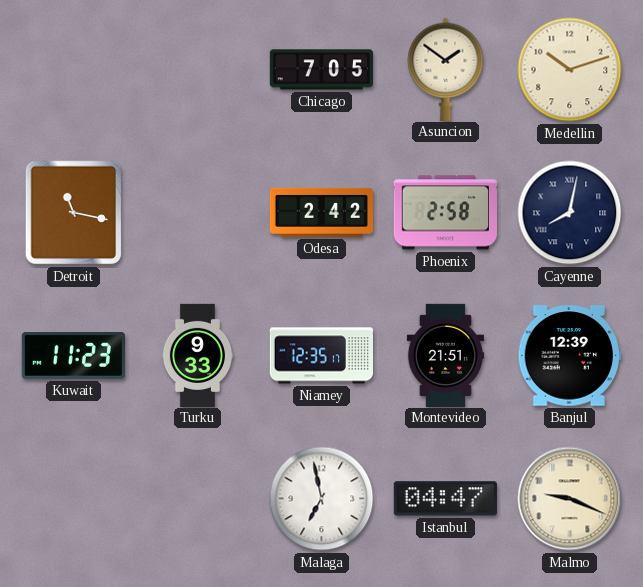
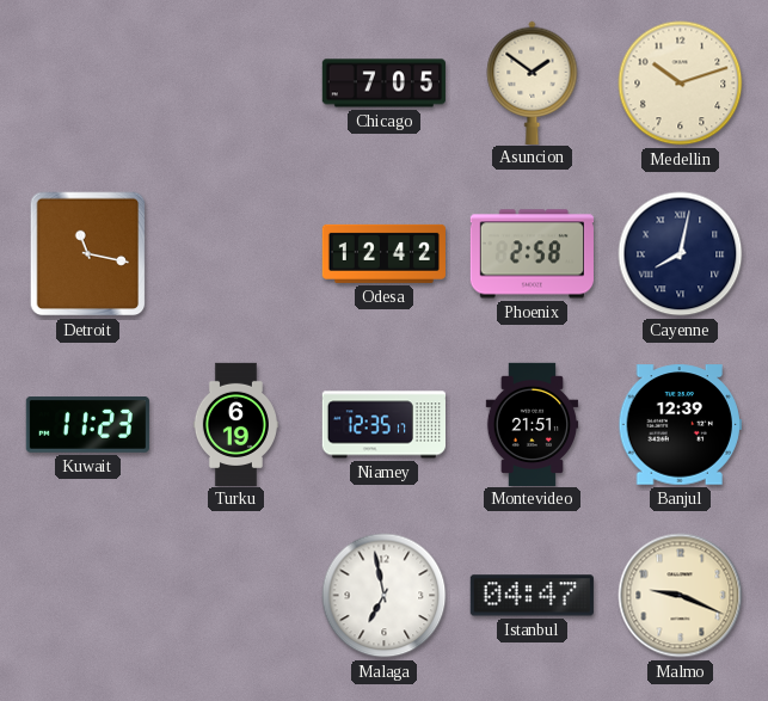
Odesa: 2:42 -> 12:42
Turku: 9:33 -> 6:19
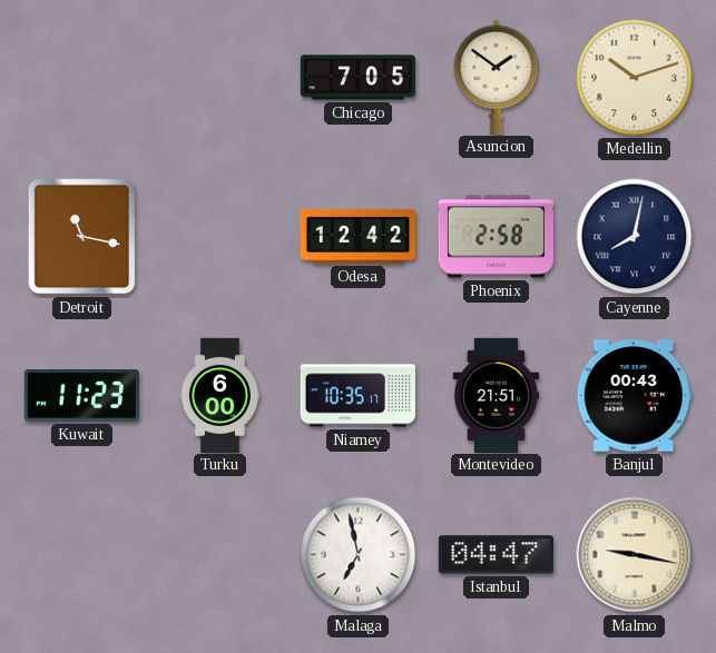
Turku: 6:19 -> 6:00
Niamey: 12:35 -> 10:35
Banjul: 12:39 -> 00:43
Malmo: 9:19 -> 9:17
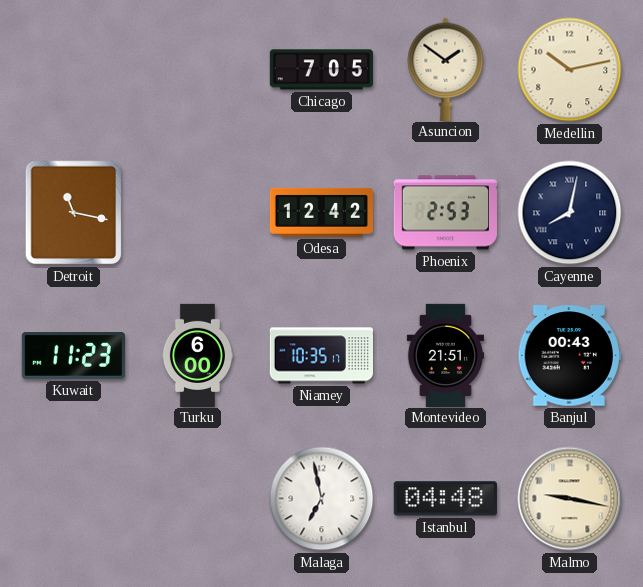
Medellin: 10:12 -> 10:13
Phoenix: 2:58 -> 2:53
Istanbul: 04:47 -> 04:48
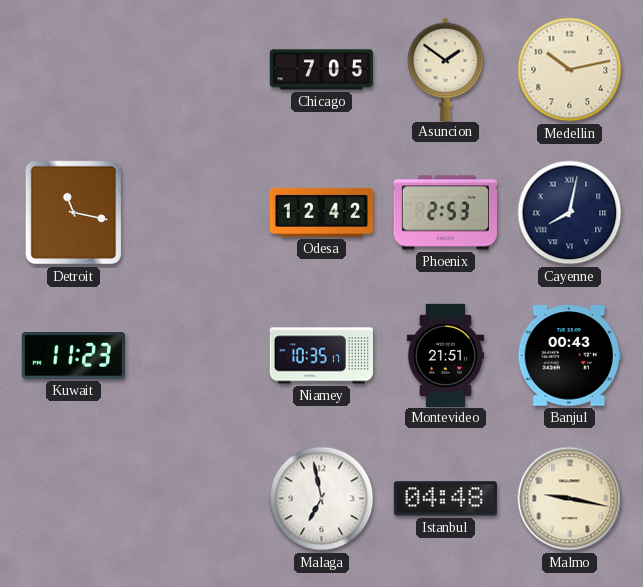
Turku: 6:00 -> none
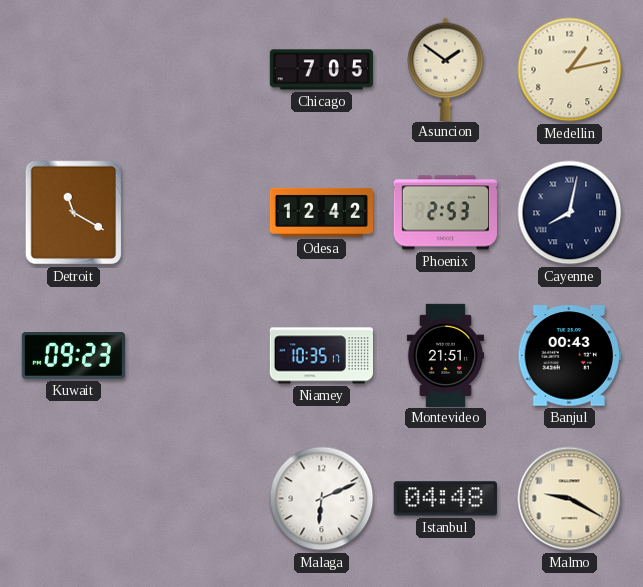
Medellin: 10:13 -> 1:13
Detroit: 11:17 -> 11:20
Kuwait: 11:23 -> 09:23
Malaga: 6:58 -> 6:11
Malmo: 9:17 -> 9:20
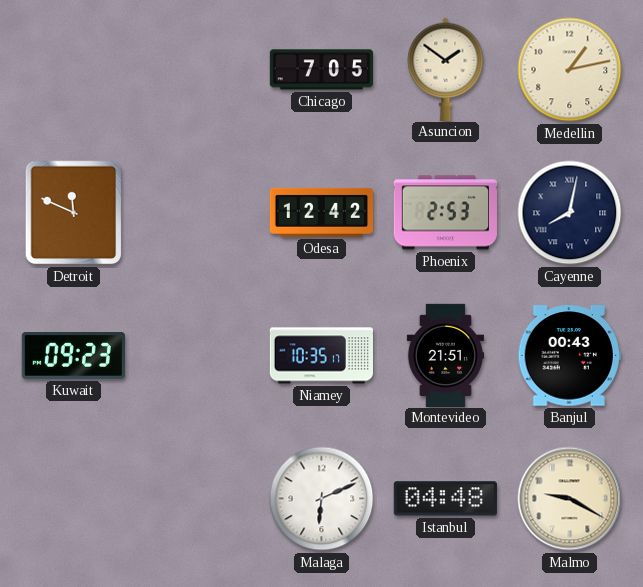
Detroit: 11:20 -> 11:49
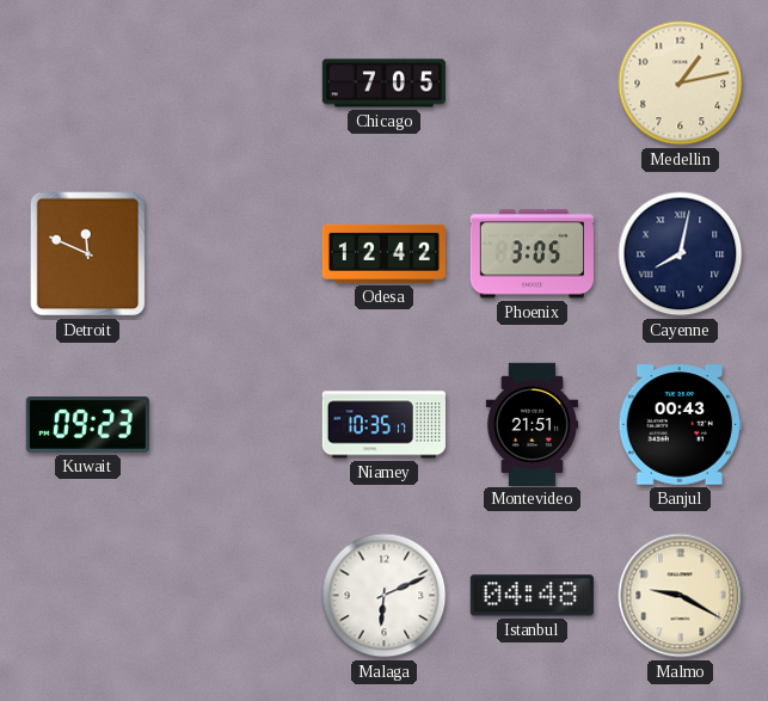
Asuncion: 1:51 -> none
Phoenix: 2:53 -> 3:05
